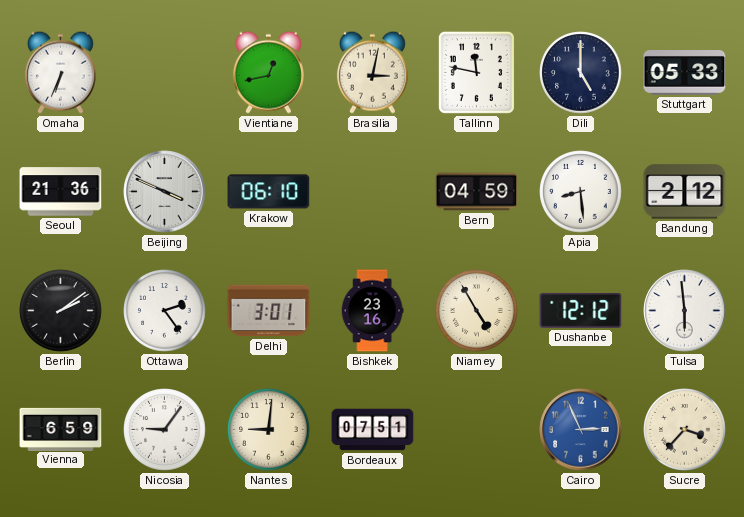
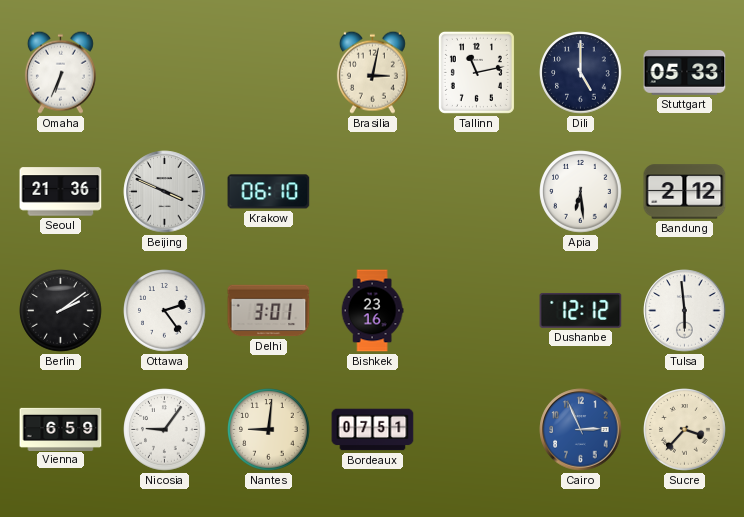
Vientiane: 12:43 -> none
Tallinn: 11:47 -> 11:13
Bern: 04:59 -> none
Apia: 8:29 -> 6:29
Niamey: 4:55 -> none
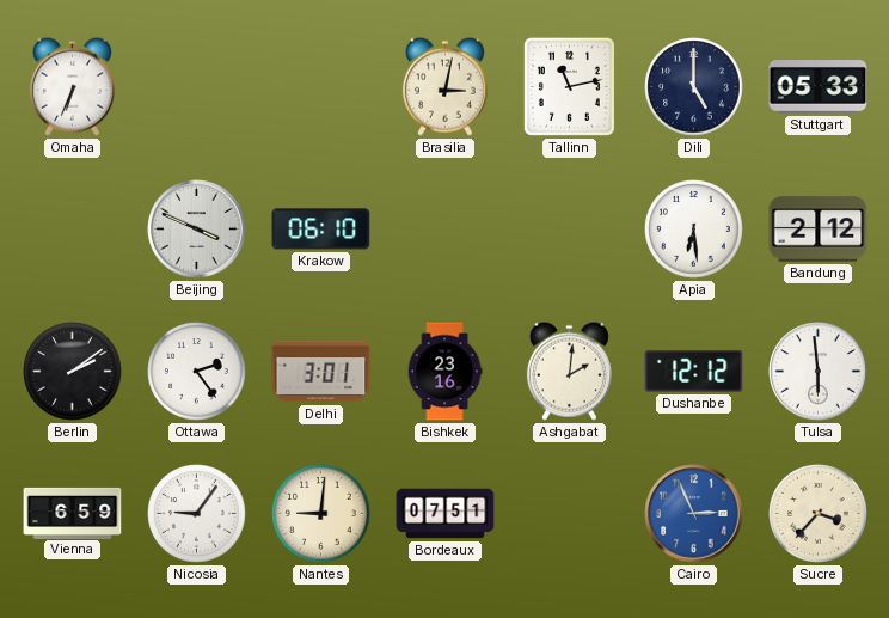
Seoul: 21:36 -> none
Ashgabat: none -> 2:01
